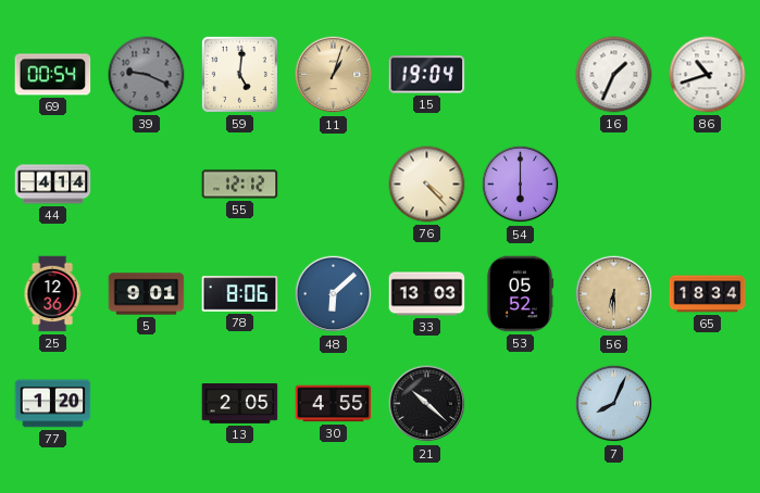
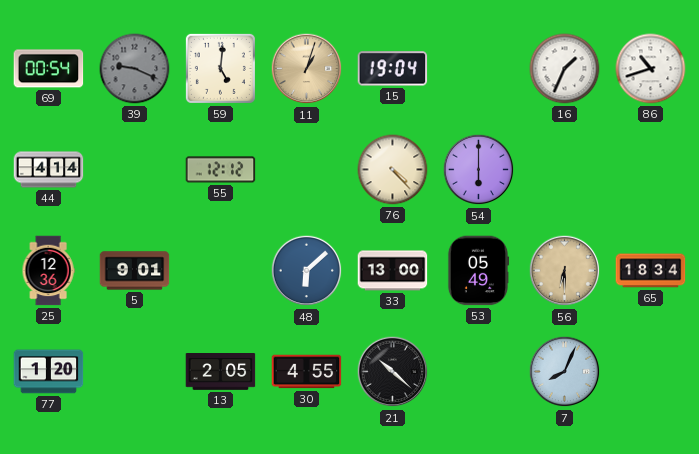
78: 8:06 -> none
33: 13:03 -> 13:00
53: 05:52 -> 05:49
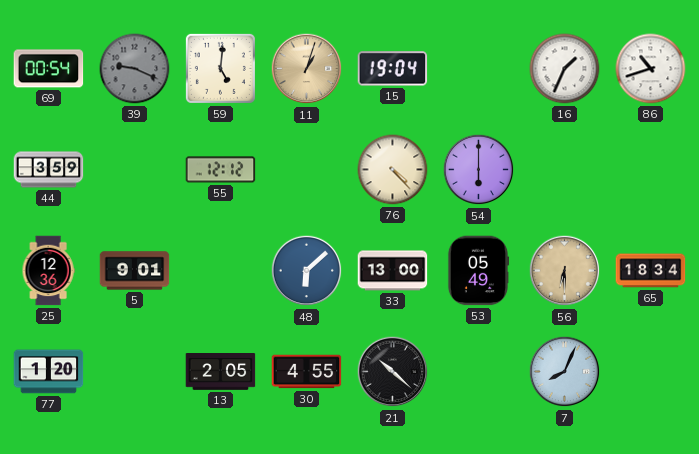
44: 4:14 -> 3:59
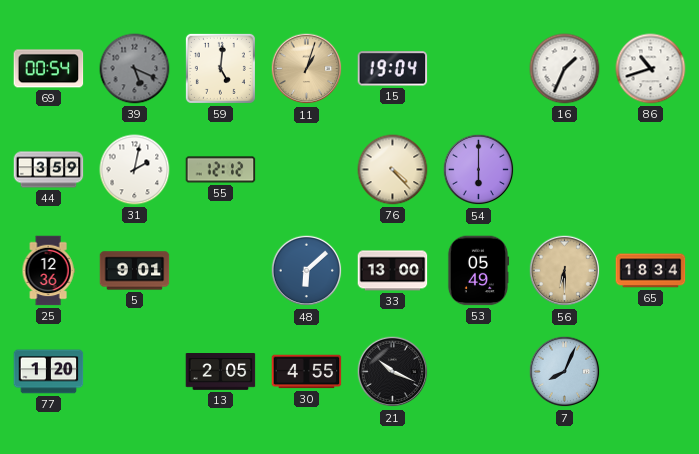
39: 9:19 -> 5:19
31: none -> 2:02
21: 10:22 -> 10:19
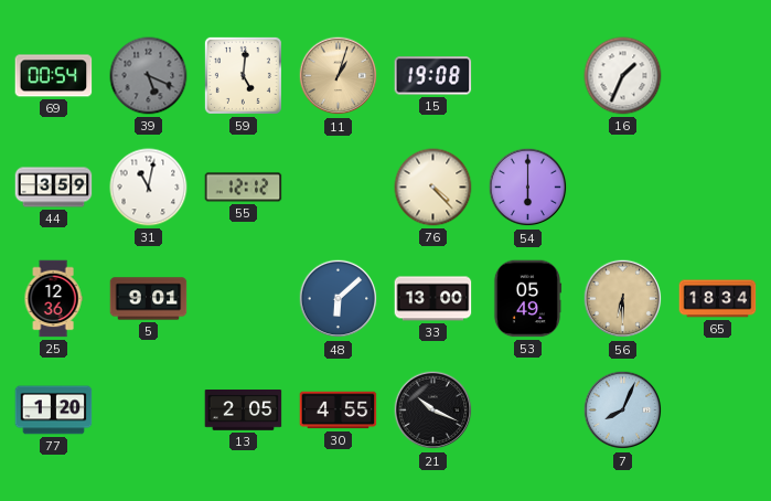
15: 19:04 -> 19:08
86: 10:42 -> none
31: 2:02 -> 11:02
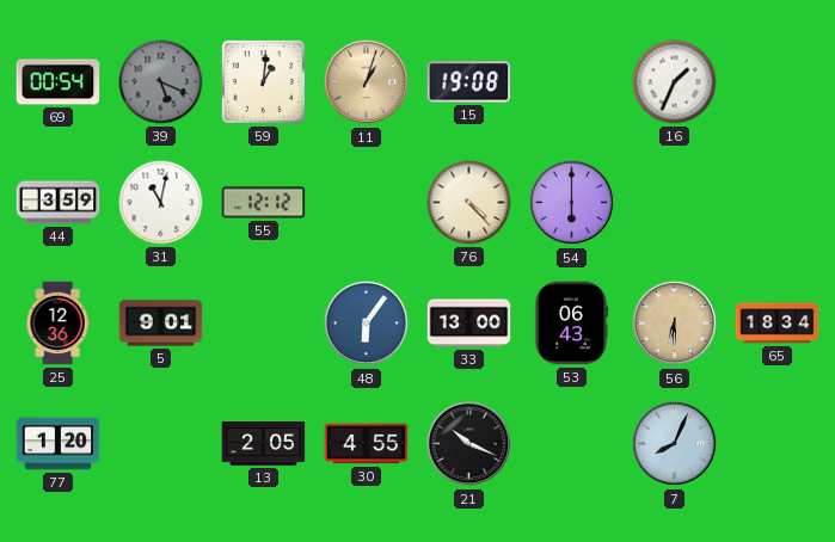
59: 5:01 -> 1:01
48: 6:08 -> 6:06
53: 05:49 -> 06:43
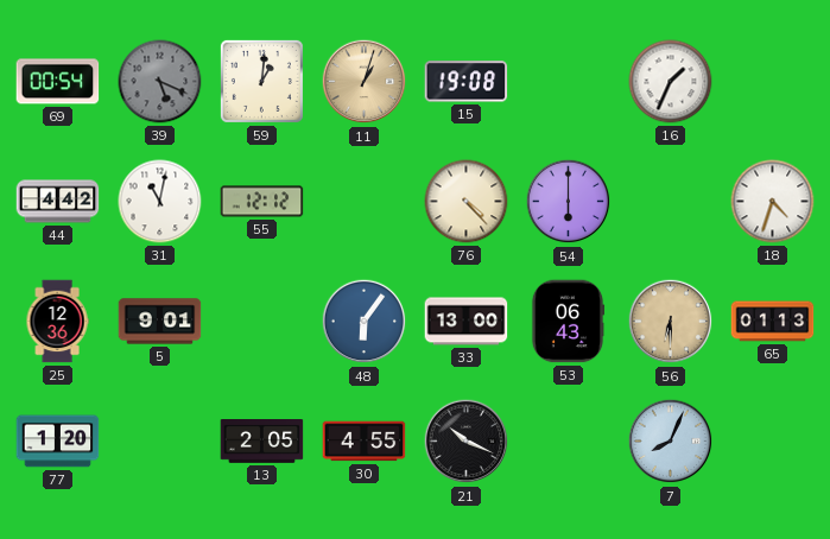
44: 3:59 -> 4:42
18: none -> 4:33
65: 18:34 -> 01:13
